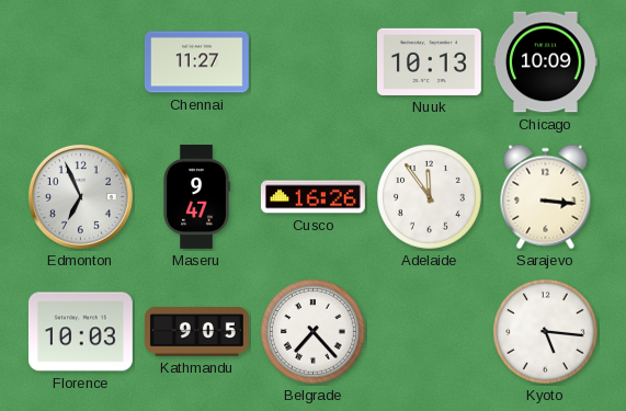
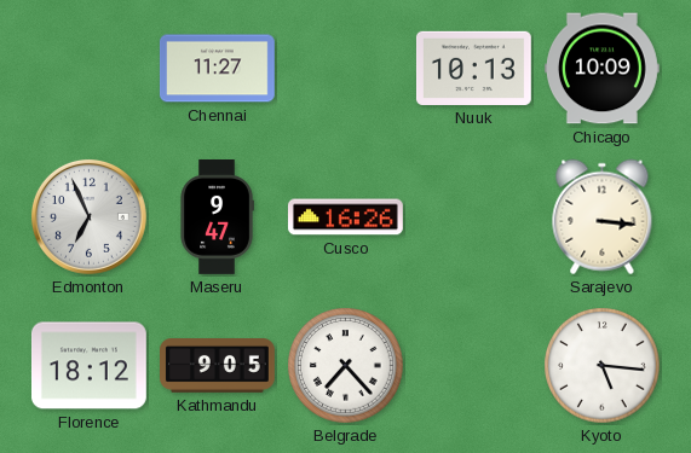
Adelaide: 11:54 -> none
Florence: 10:03 -> 18:12
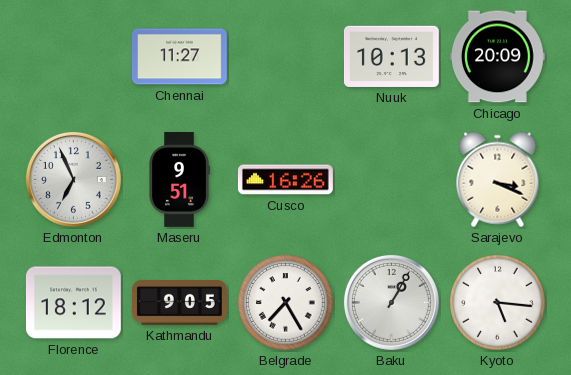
Chicago: 10:09 -> 20:09
Maseru: 9:47 -> 9:51
Sarajevo: 3:16 -> 3:19
Belgrade: 7:23 -> 7:25
Baku: none -> 1:05
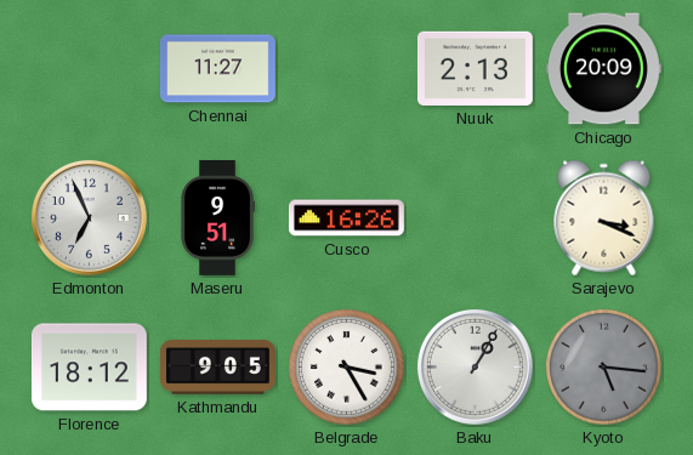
Nuuk: 10:13 -> 2:13
Belgrade: 7:25 -> 3:25
Kyoto dial: white -> grey
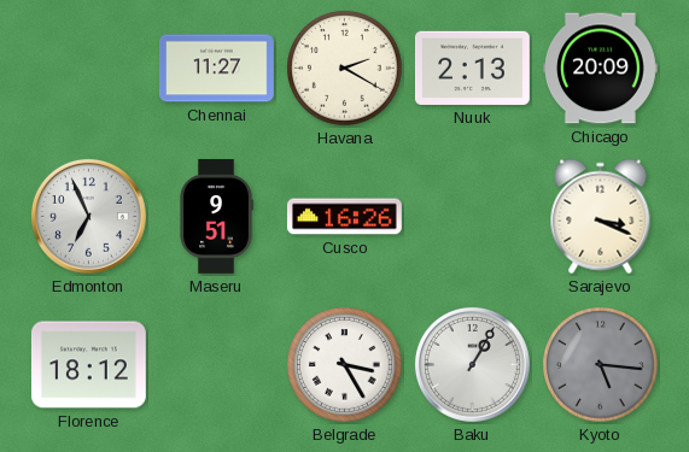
Havana: none -> 2:20
Kathmandu: 9:05 -> none
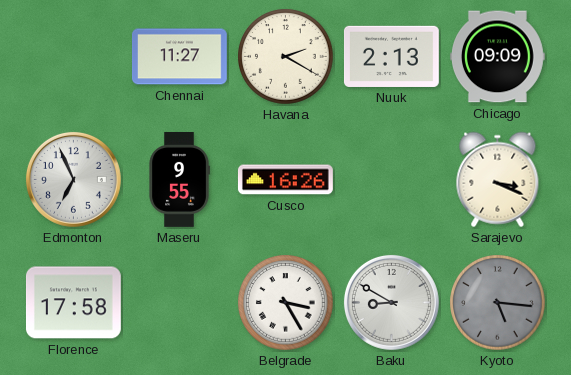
Chicago: 20:09 -> 09:09
Maseru: 9:51 -> 9:55
Florence: 18:12 -> 17:58
Baku: 1:05 -> 8:50
